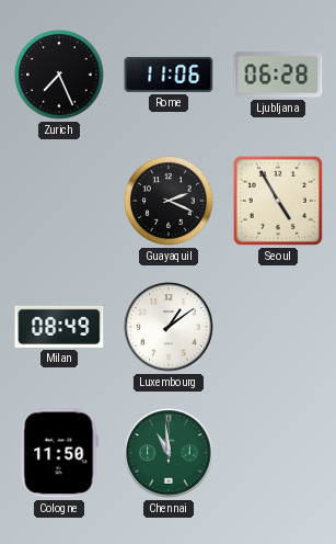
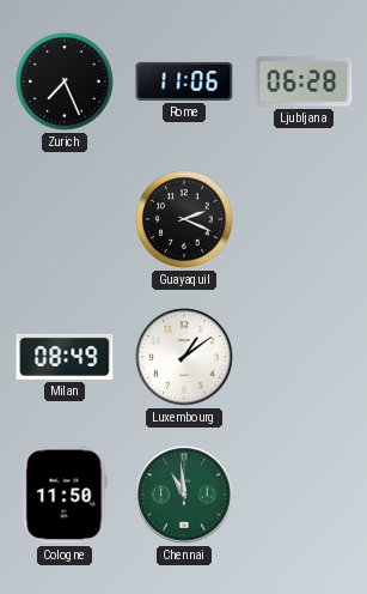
Seoul: 4:55 -> none
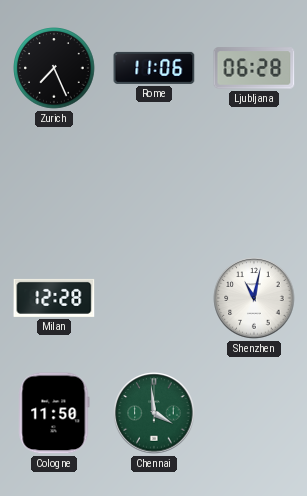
Guayaquil: 2:19 -> none
Milan: 08:49 -> 12:28
Luxembourg: 1:09 -> none
Shenzhen: none -> 11:02
Chennai: 10:59 -> 3:59
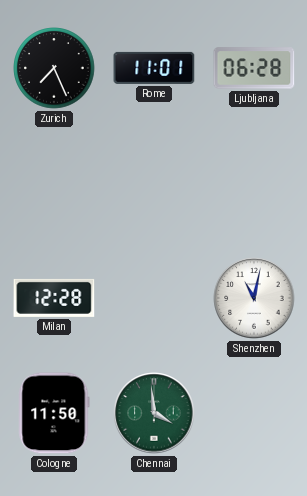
Rome: 11:06 -> 11:01
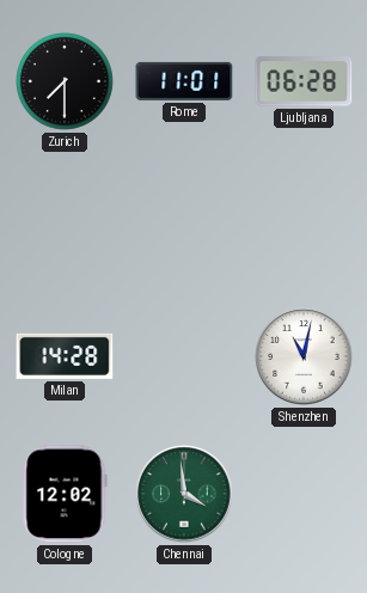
Zurich: 7:26 -> 7:30
Milan: 12:28 -> 14:28
Cologne: 11:50 -> 12:02
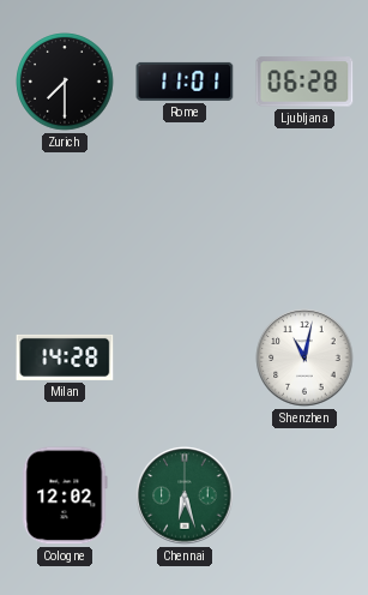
Chennai: 3:59 -> 6:27
